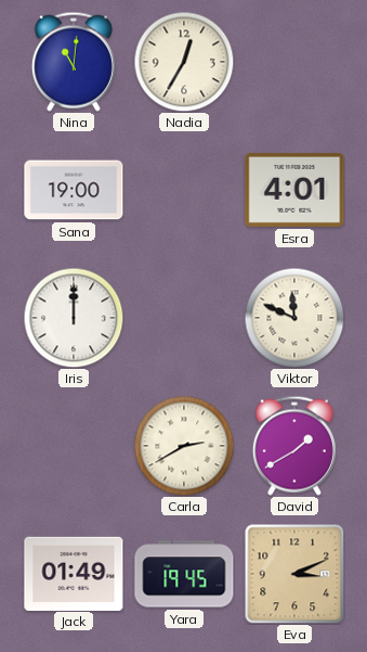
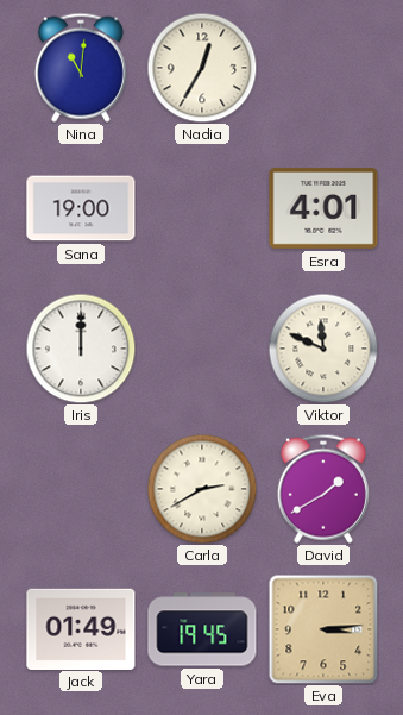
Eva: 3:11 -> 3:14
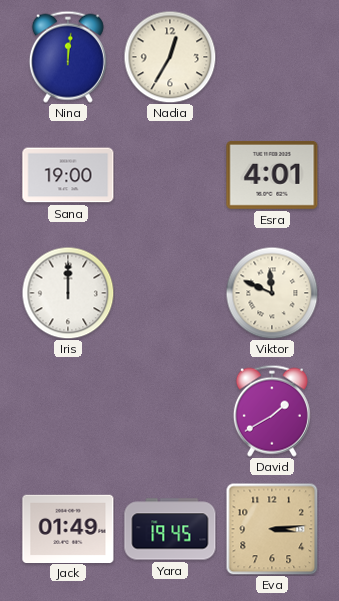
Nina: 11:01 -> 12:01
Carla: 2:40 -> none
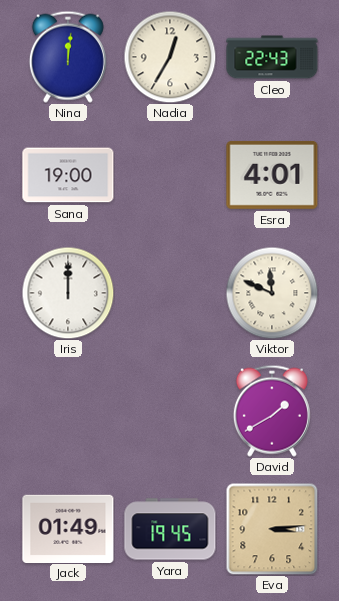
Cleo: none -> 22:43
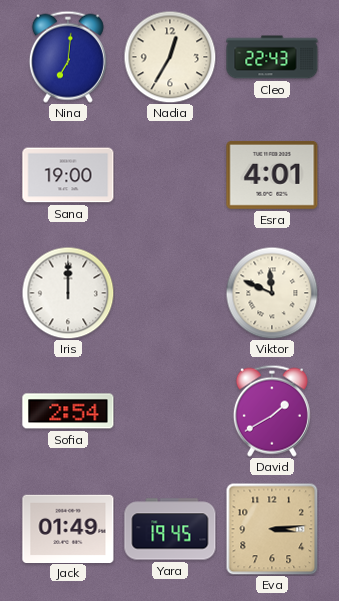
Nina: 12:01 -> 7:01
Sofia: none -> 2:54
